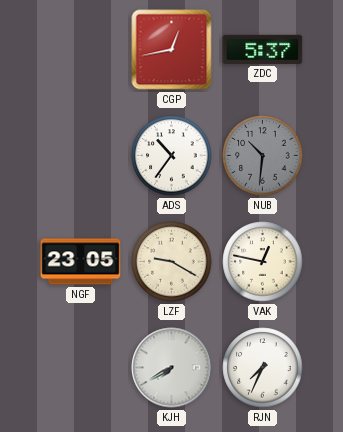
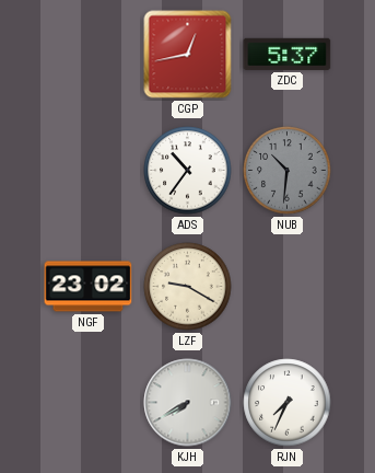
NGF: 23:05 -> 23:02
VAK: 12:47 -> none
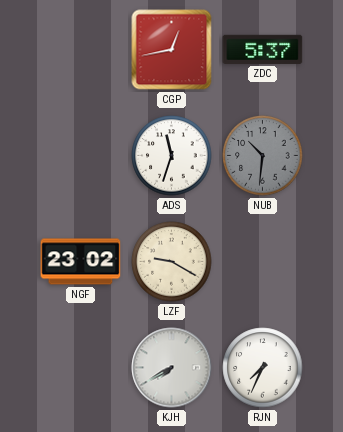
ADS: 10:36 -> 11:33
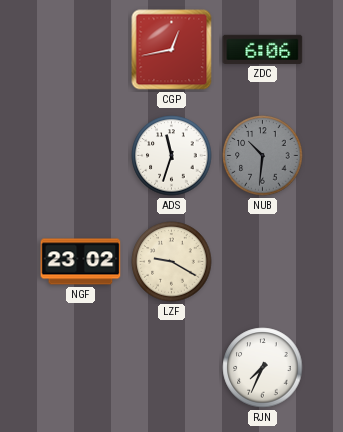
ZDC: 5:37 -> 6:06
KJH: 7:40 -> none
